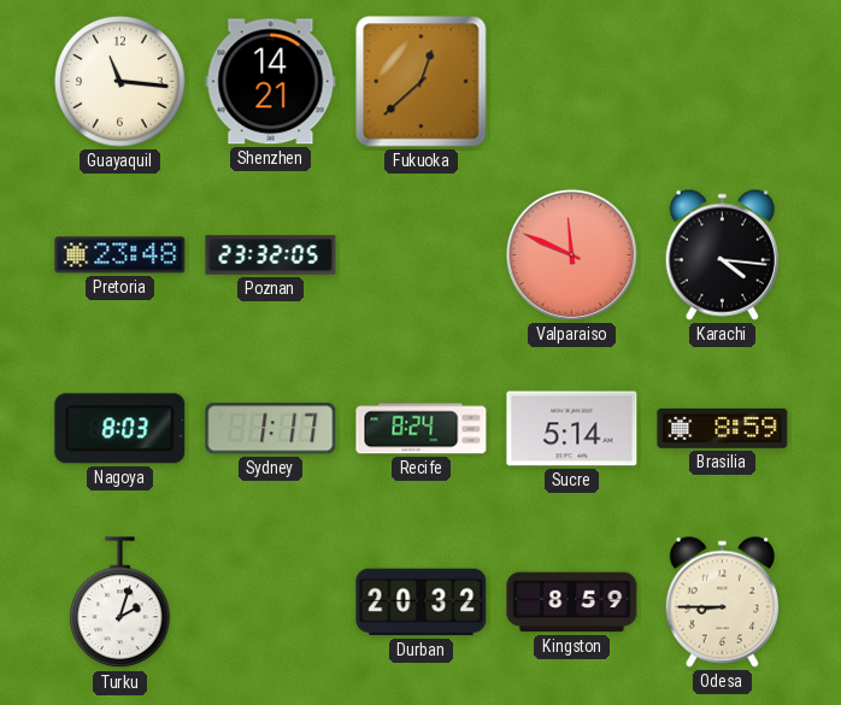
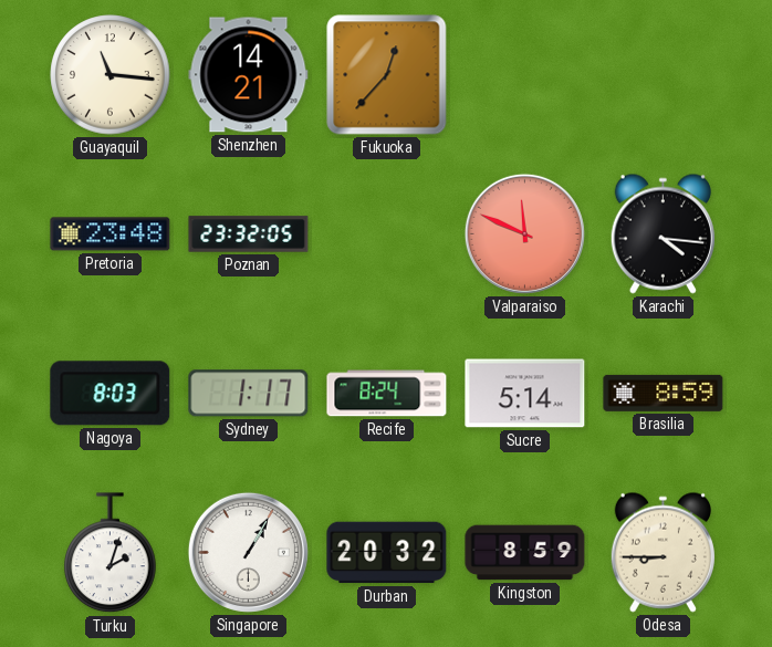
Fukuoka: 12:38 -> 12:37
Singapore: none -> 1:05
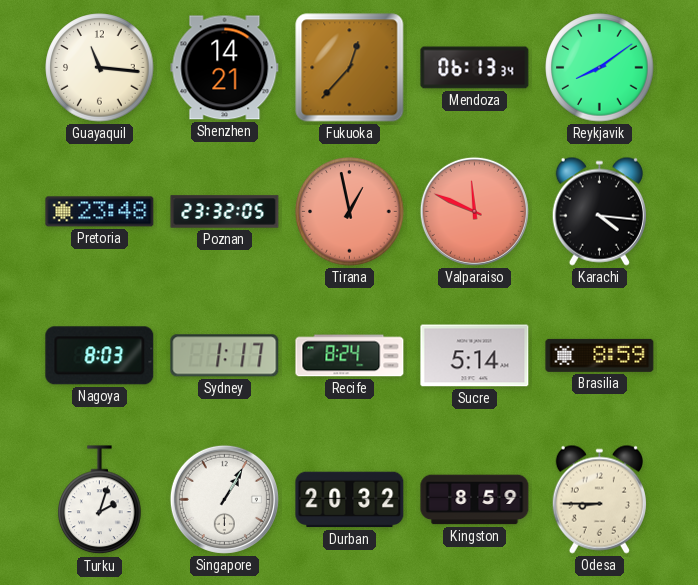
Mendoza: none -> 06:13
Reykjavik: none -> 8:09
Tirana: none -> 12:58
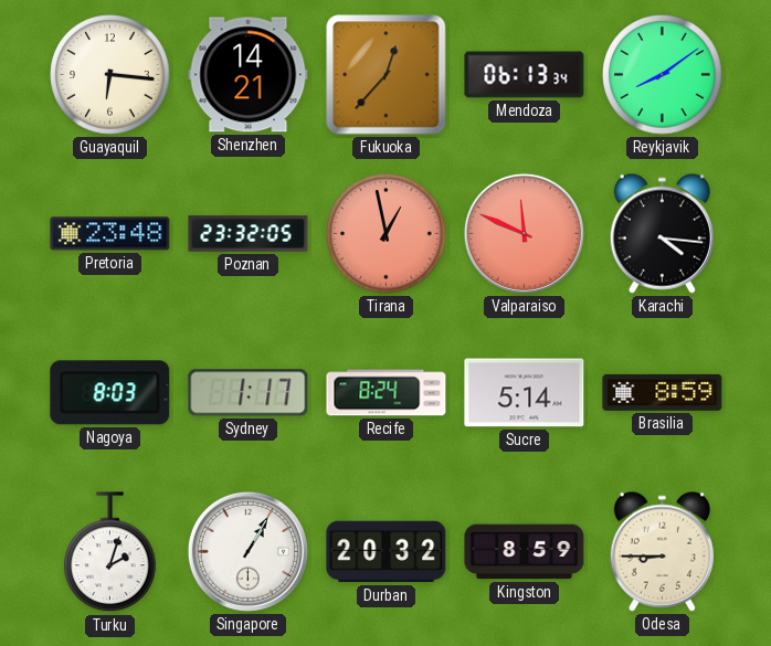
Guayaquil: 11:16 -> 6:16
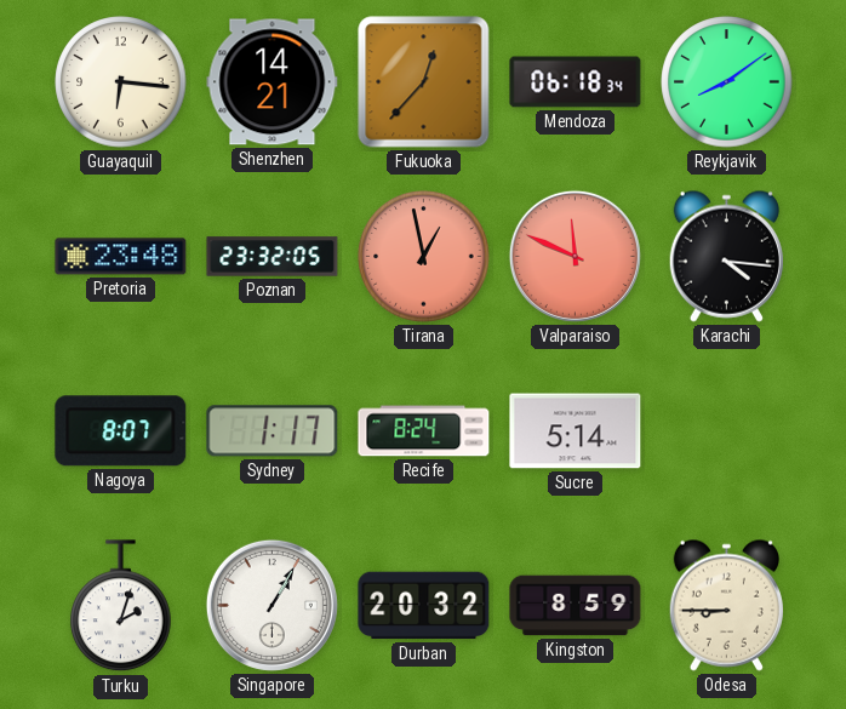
Mendoza: 06:13 -> 06:18
Nagoya: 8:03 -> 8:07
Brasilia: 8:59 -> none
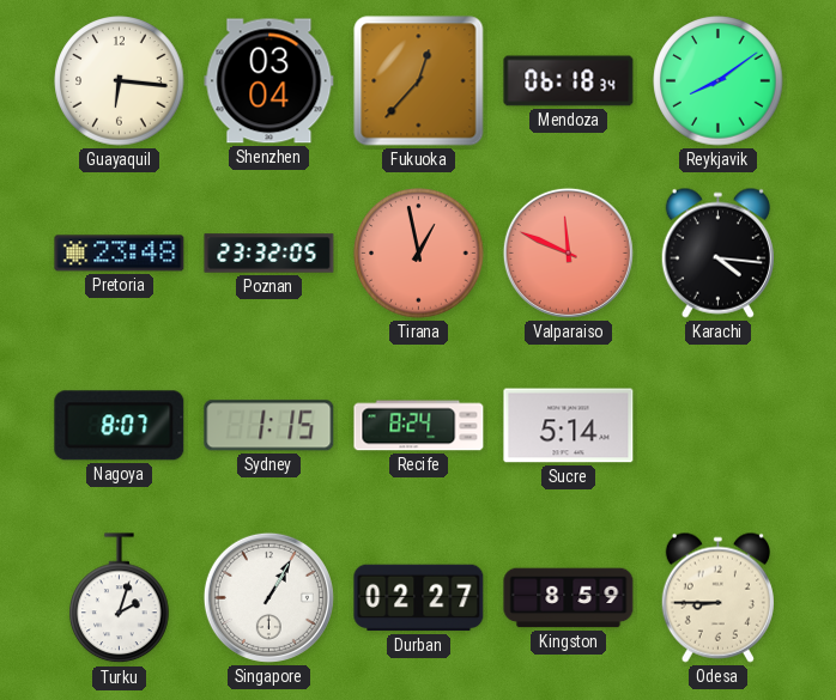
Shenzhen: 14:21 -> 03:04
Sydney: 1:17 -> 1:15
Durban: 20:32 -> 02:27
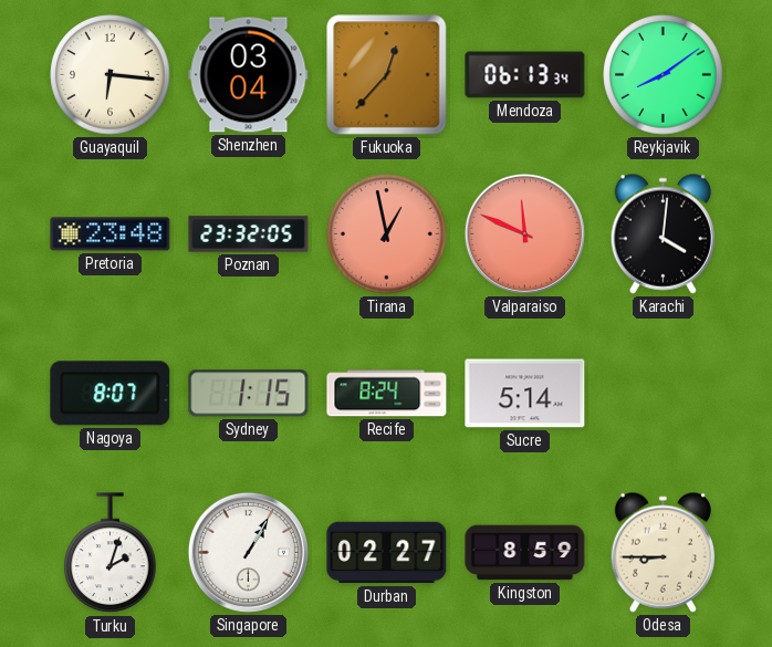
Mendoza: 06:18 -> 06:13
Karachi: 4:16 -> 4:01
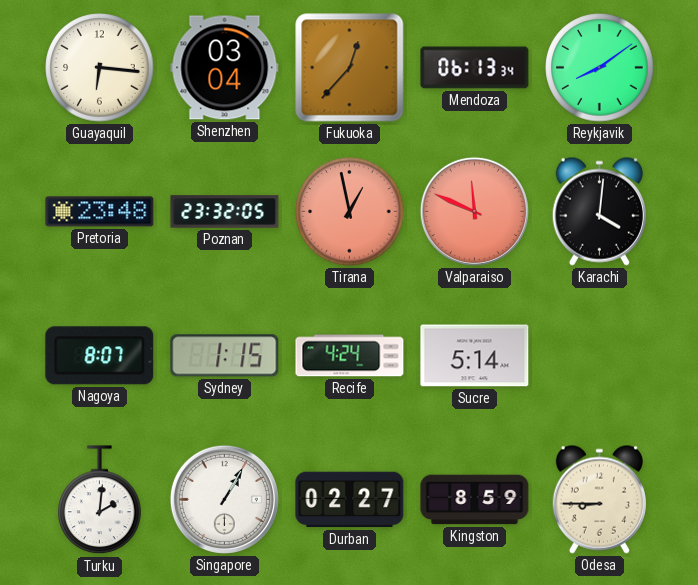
Recife: 8:24 -> 4:24
Turku: 2:03 -> 2:01
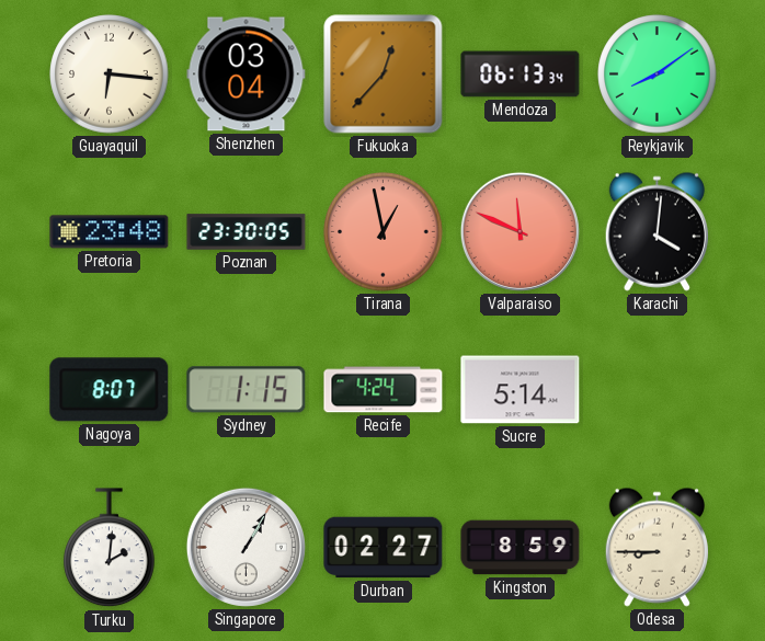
Poznan: 23:32 -> 23:30
